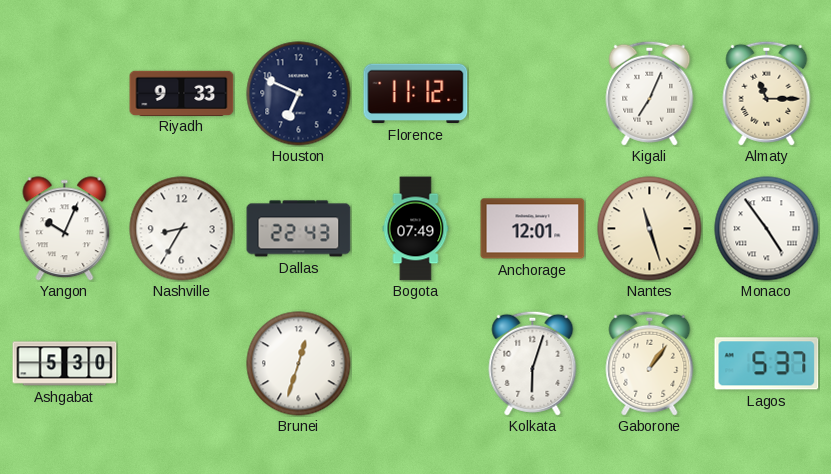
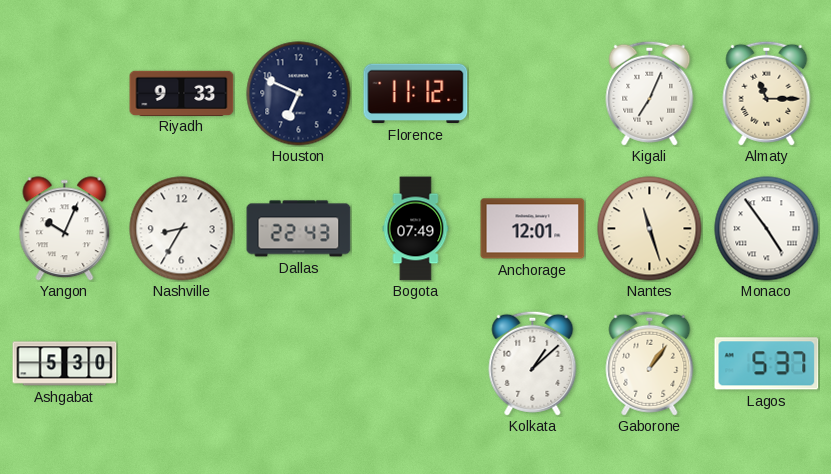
Brunei: 12:33 -> none
Kolkata: 6:03 -> 1:08
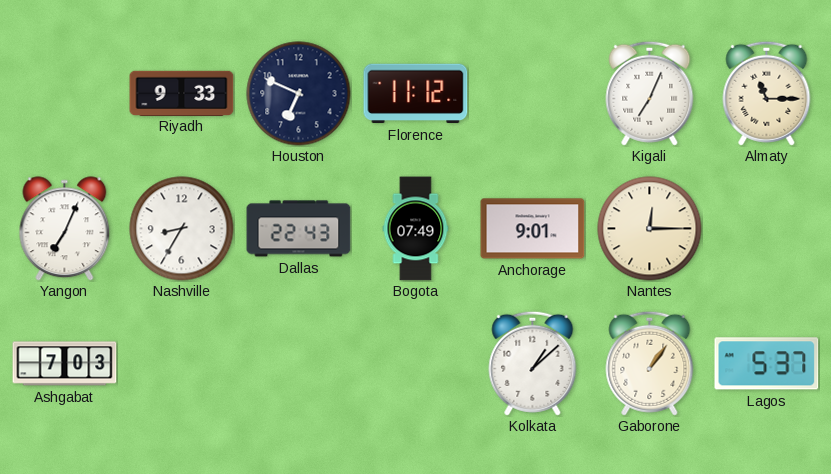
Yangon: 10:04 -> 7:04
Anchorage: 12:01 -> 9:01
Nantes: 11:27 -> 12:15
Monaco: 4:54 -> none
Ashgabat: 5:30 -> 7:03
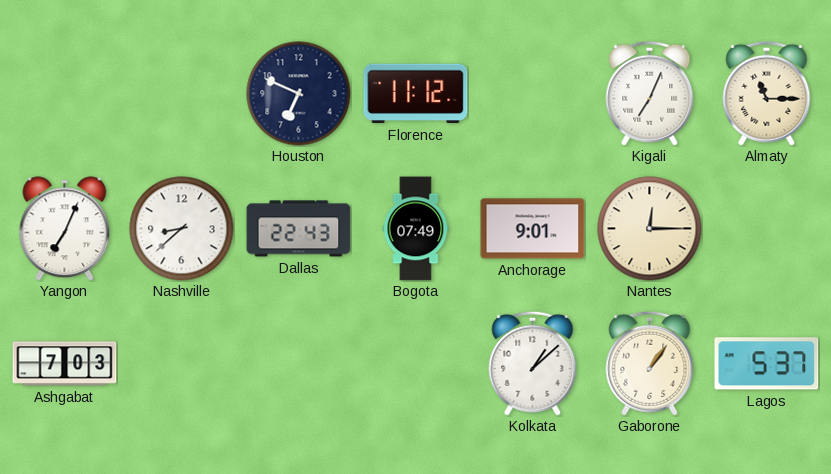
Riyadh: 9:33 -> none
Nashville: 8:35 -> 8:38
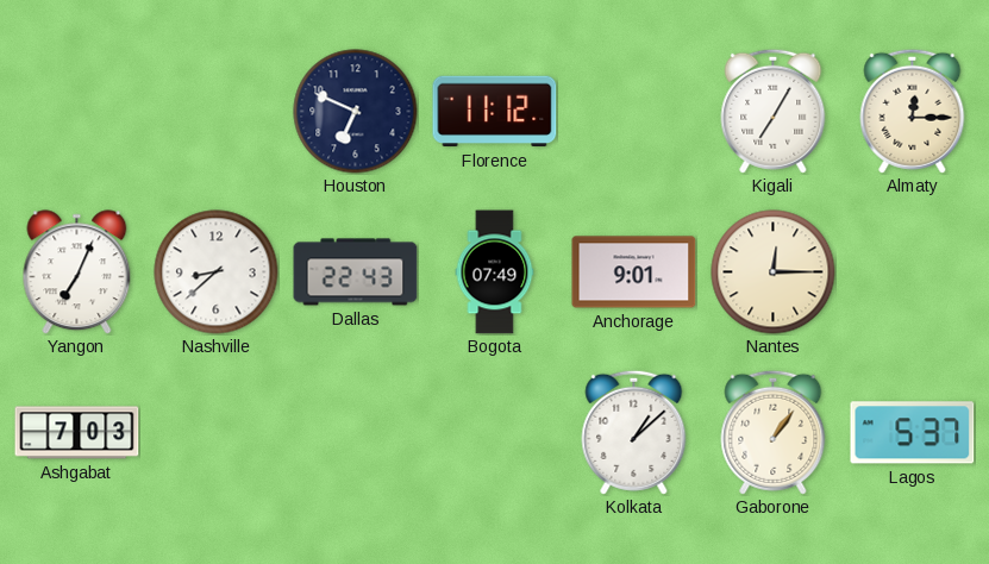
Kigali: 7:04 -> 7:05
Almaty: 11:15 -> 12:15
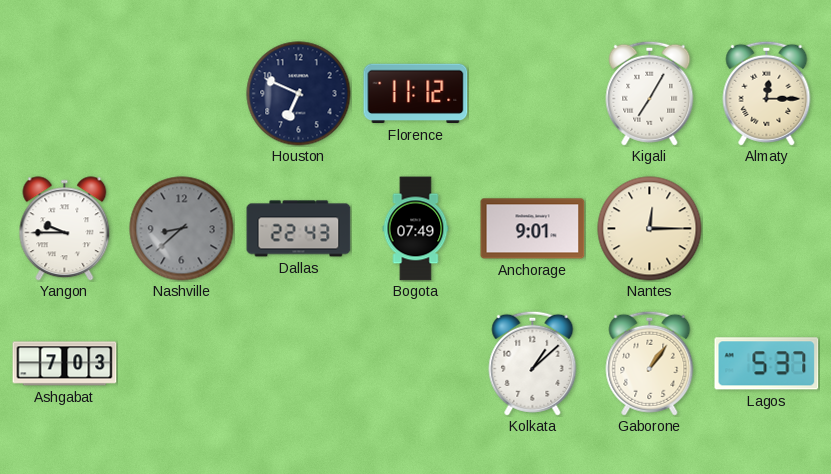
Yangon: 7:04 -> 9:45
Nashville dial: white -> grey
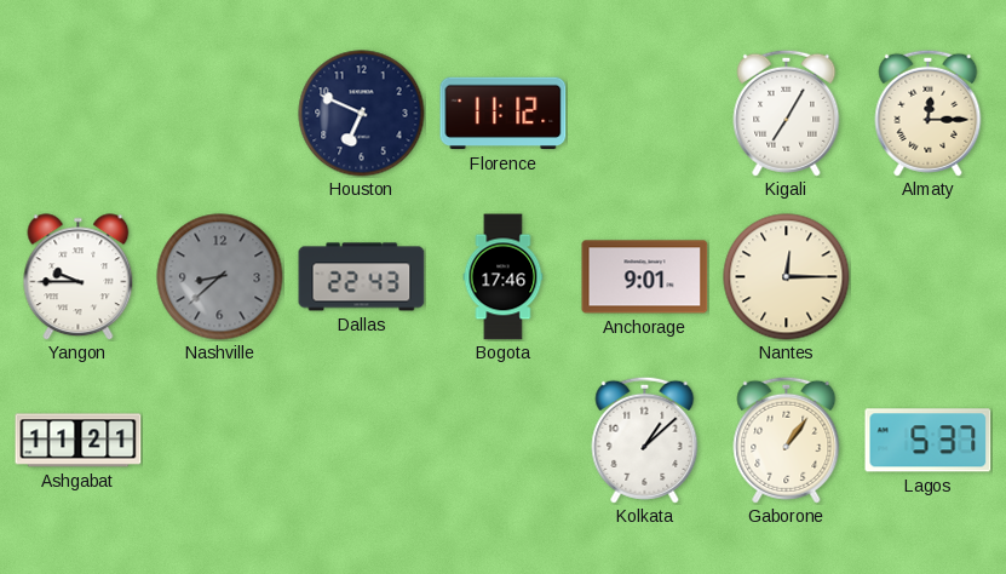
Bogota: 07:49 -> 17:46
Ashgabat: 7:03 -> 11:21
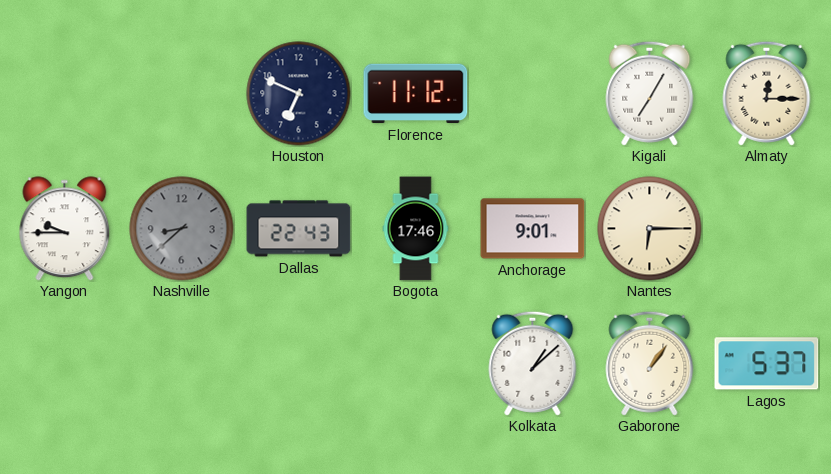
Nantes: 12:15 -> 6:15
Ashgabat: 11:21 -> none
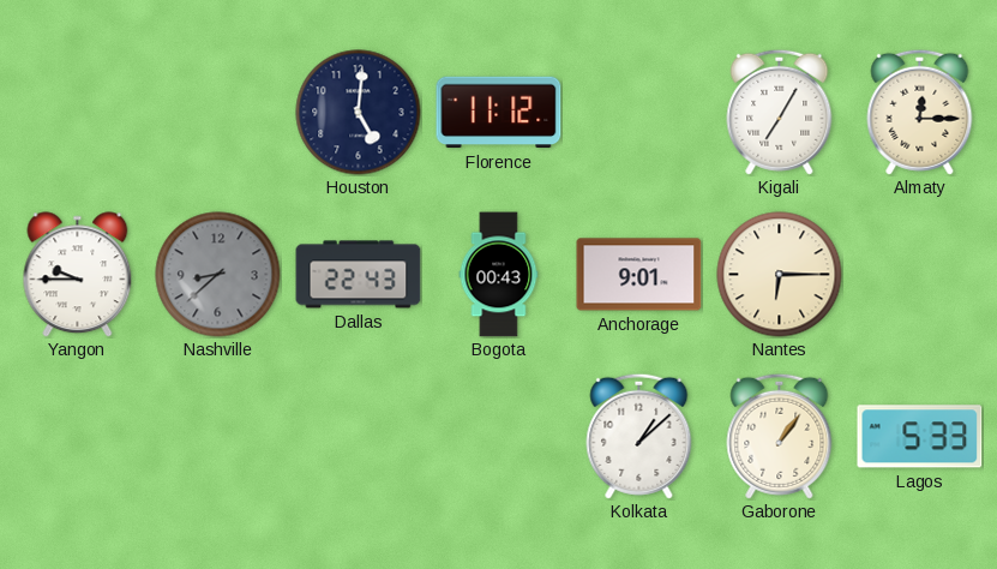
Houston: 6:49 -> 5:01
Bogota: 17:46 -> 00:43
Lagos: 5:37 -> 5:33
